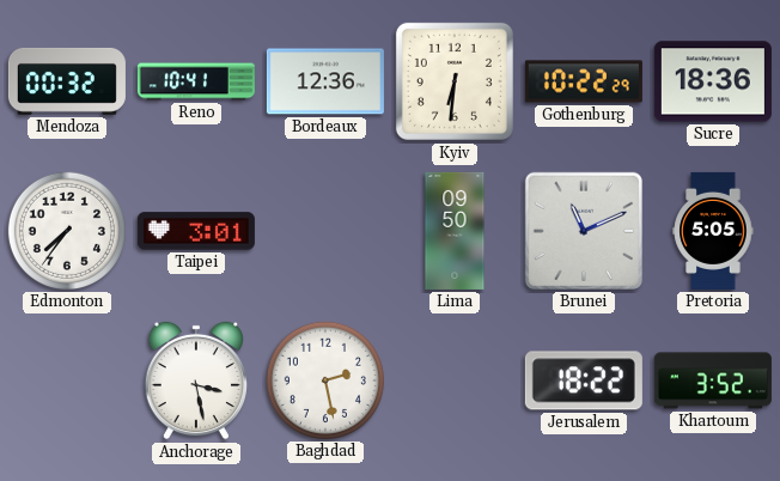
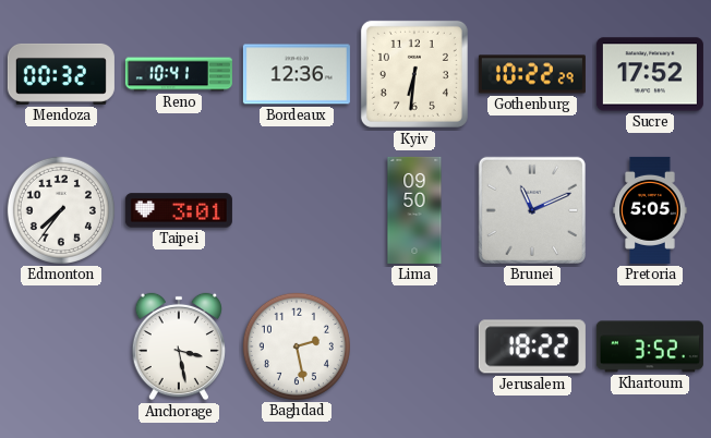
Sucre: 18:36 -> 17:52
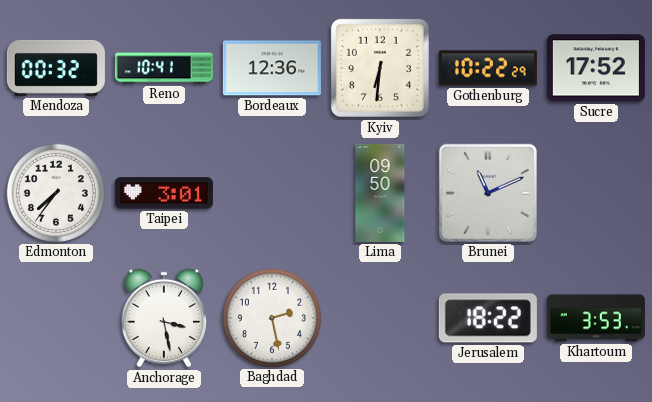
Pretoria: 5:05 -> none
Khartoum: 3:52 -> 3:53
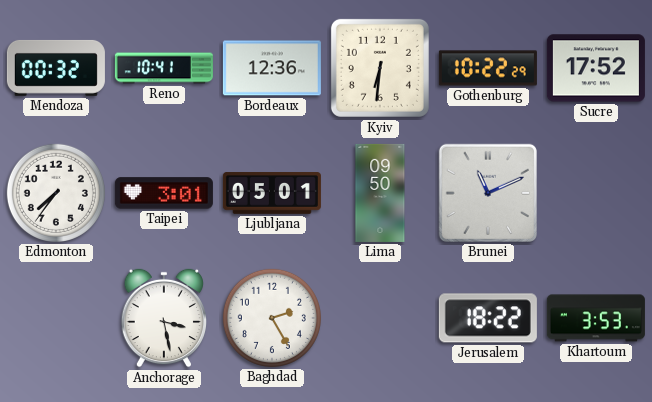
Ljubljana: none -> 05:01
Baghdad: 2:28 -> 2:25
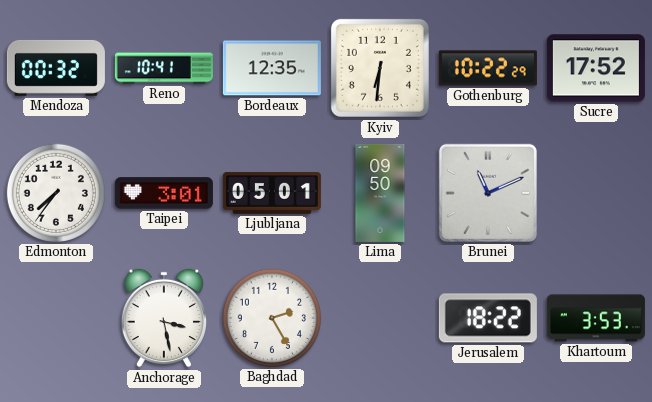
Bordeaux: 12:36 -> 12:35
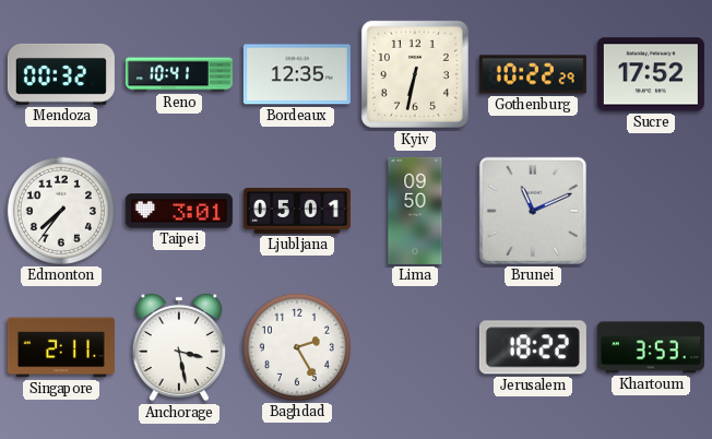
Kyiv: 6:31 -> 6:32
Singapore: none -> 2:11
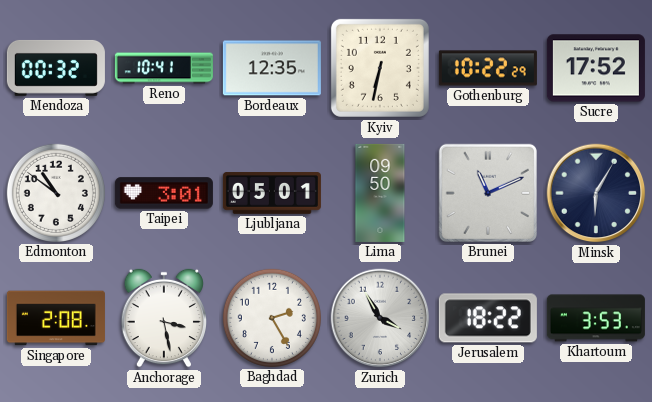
Edmonton: 7:36 -> 10:51
Minsk: none -> 6:05
Singapore: 2:11 -> 2:08
Zurich: none -> 3:55
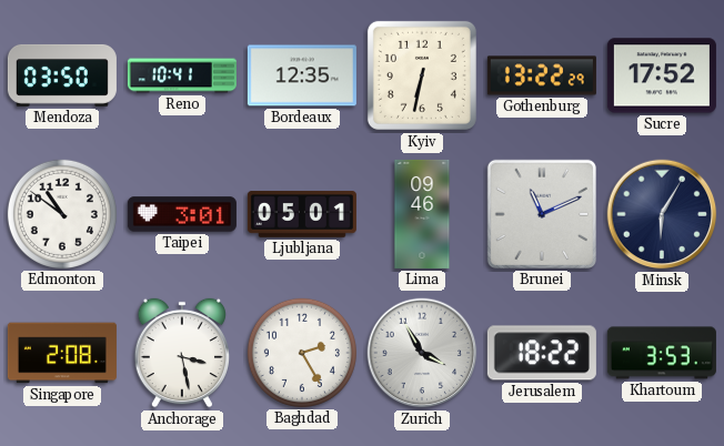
Mendoza: 00:32 -> 03:50
Gothenburg: 10:22 -> 13:22
Lima: 09:50 -> 09:46
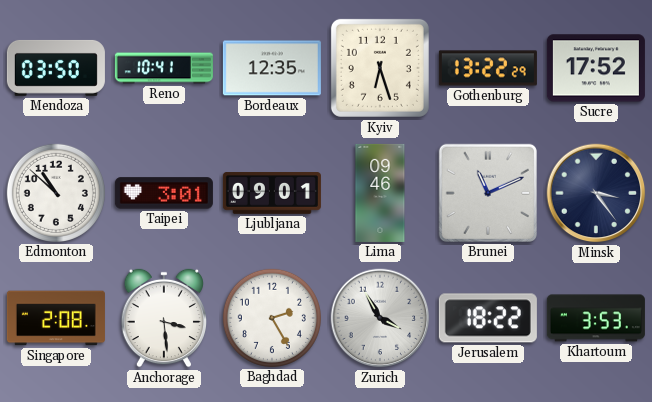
Kyiv: 6:32 -> 6:27
Edmonton: 10:51 -> 10:52
Ljubljana: 05:01 -> 09:01
Minsk: 6:05 -> 3:24
Anchorage: 3:28 -> 3:29
